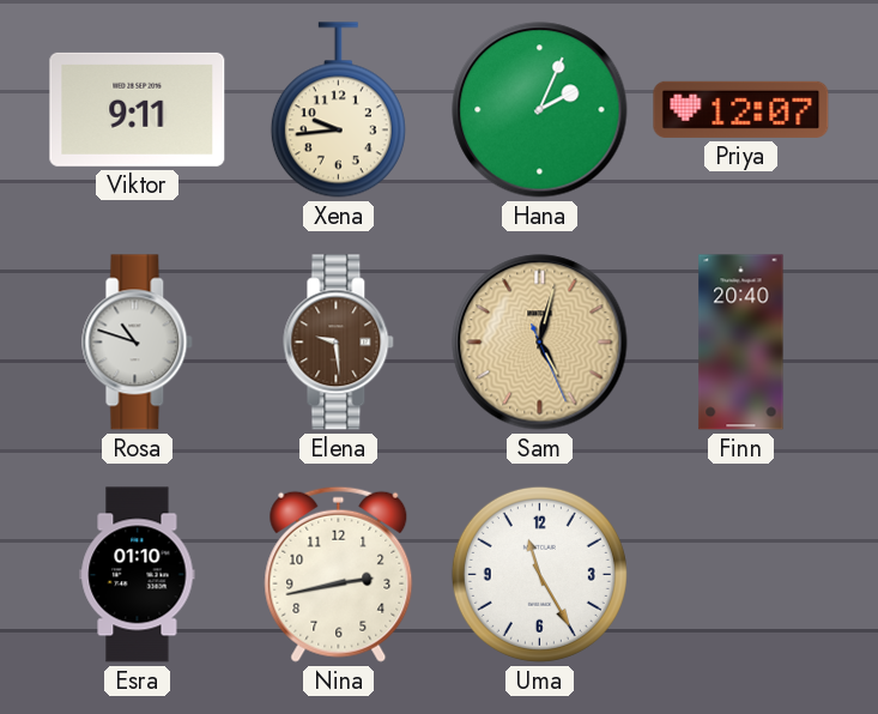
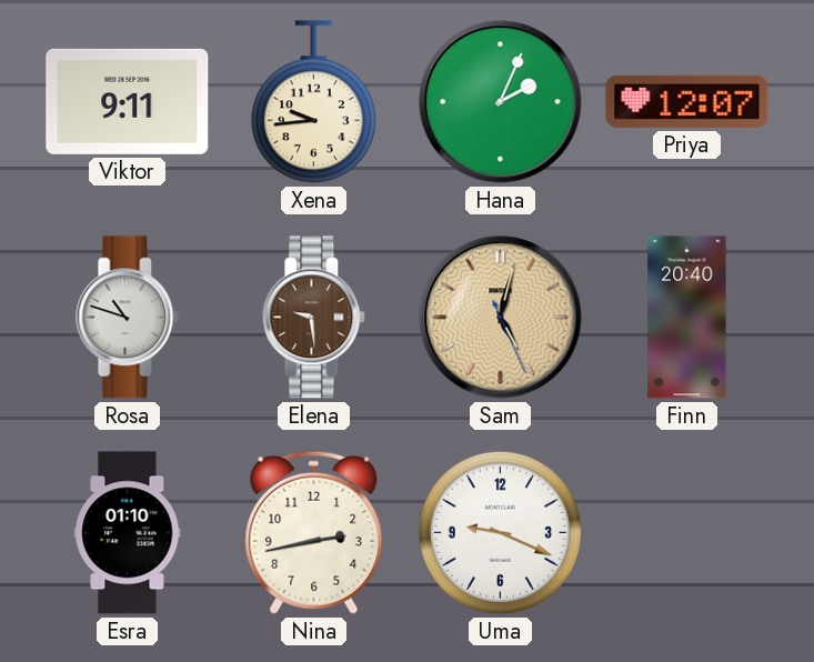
Uma: 11:25 -> 9:19
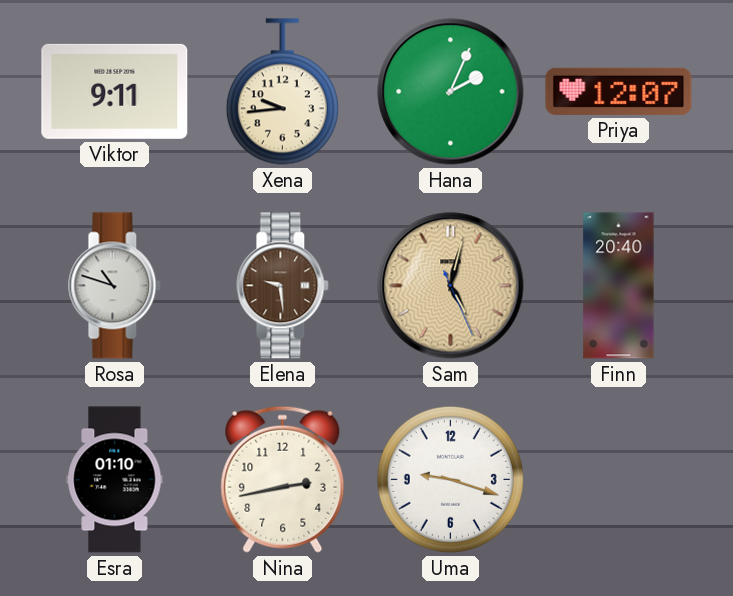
Uma: 9:19 -> 9:18
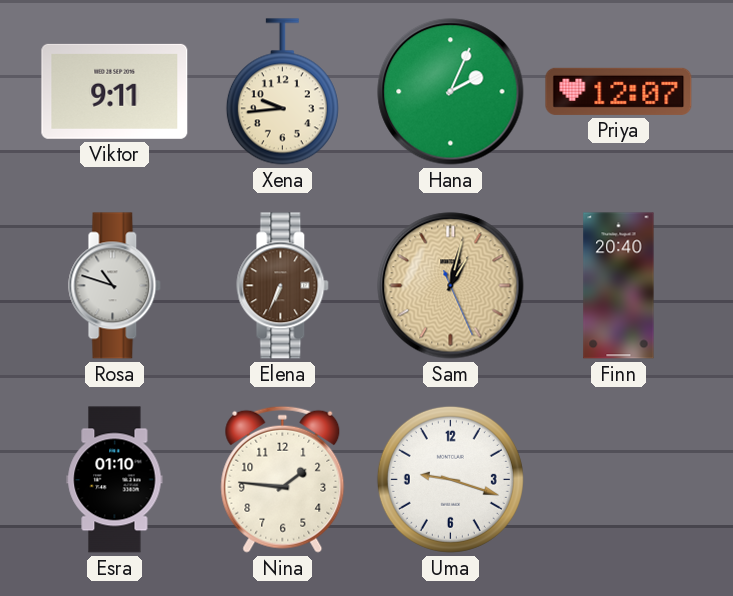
Elena: 9:29 -> 6:34
Sam: 5:02 -> 1:02
Nina: 2:43 -> 1:46
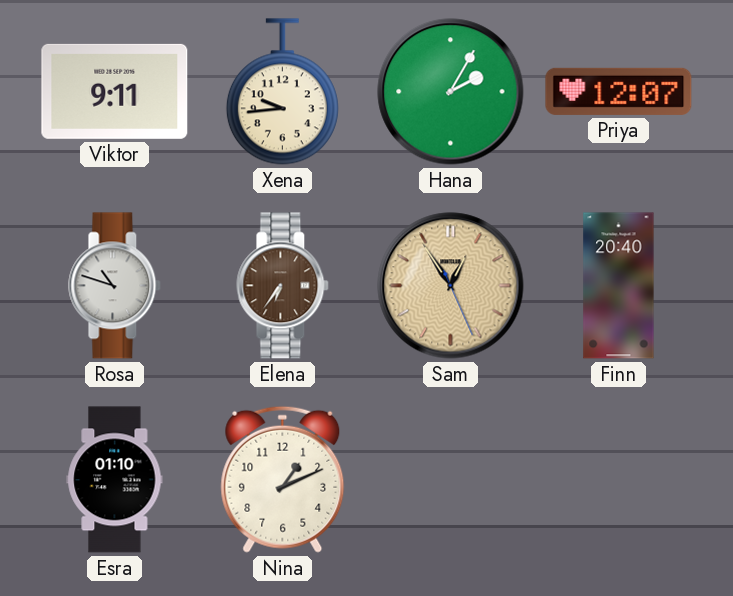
Hana: 2:04 -> 2:05
Elena: 6:34 -> 6:36
Sam: 1:02 -> 12:54
Nina: 1:46 -> 1:11
Uma: 9:18 -> none
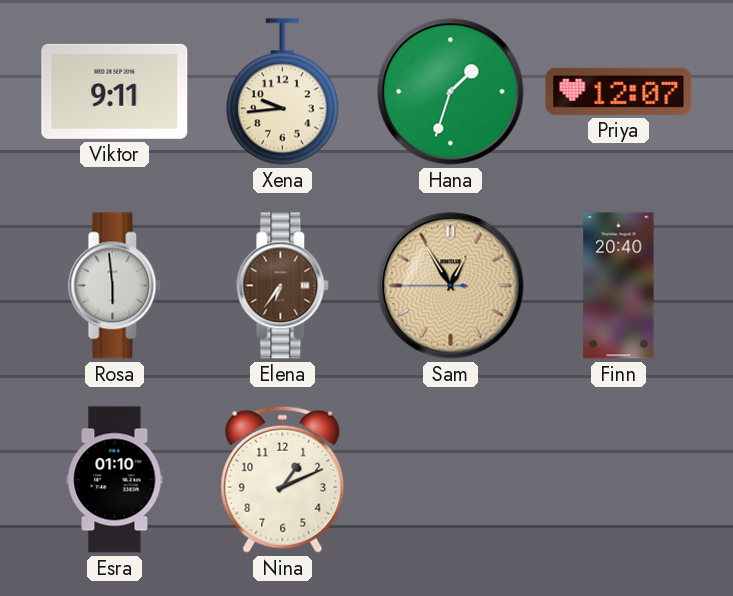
Hana: 2:05 -> 1:33
Rosa: 10:48 -> 5:59
Sam: 12:54:26 -> 12:54:45
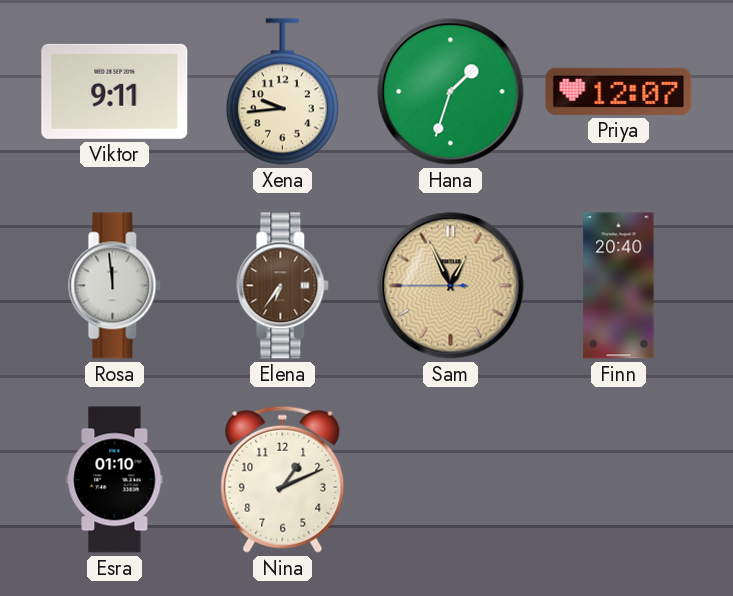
Rosa: 5:59 -> 11:59
Sam: 12:54 -> 12:55
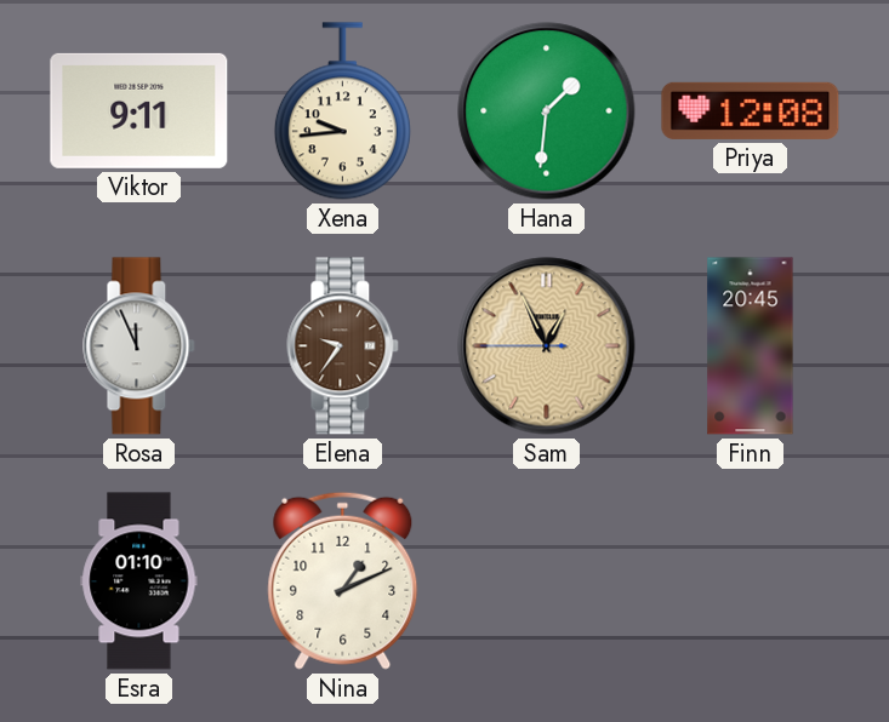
Hana: 1:33 -> 1:31
Priya: 12:07 -> 12:08
Rosa: 11:59 -> 11:56
Elena: 6:36 -> 9:36
Finn: 20:40 -> 20:45
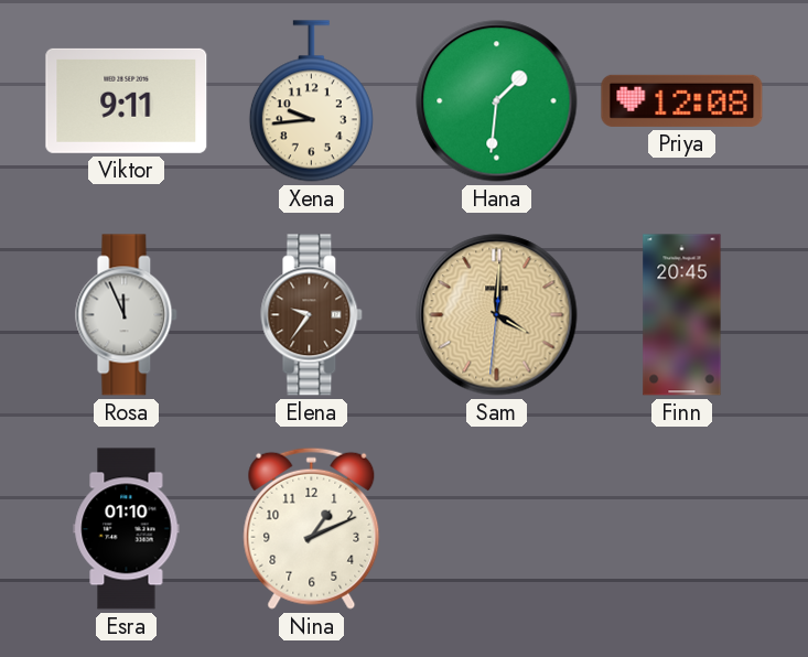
Sam: 12:55 -> 4:00
